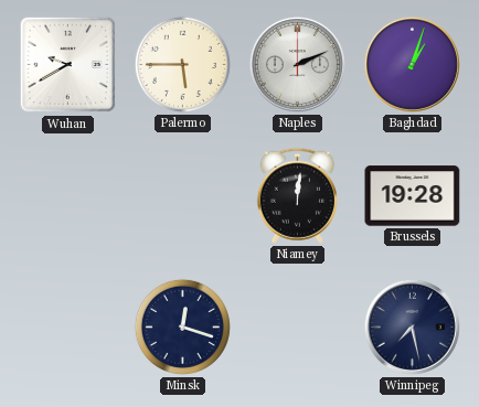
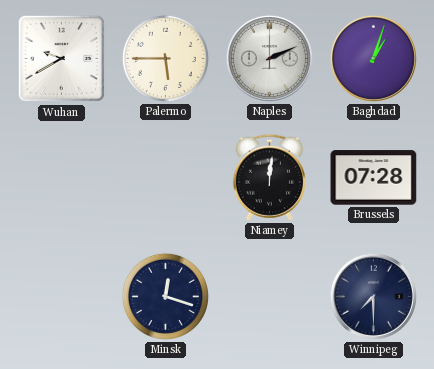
Brussels: 19:28 -> 07:28
Winnipeg: 7:28 -> 7:30
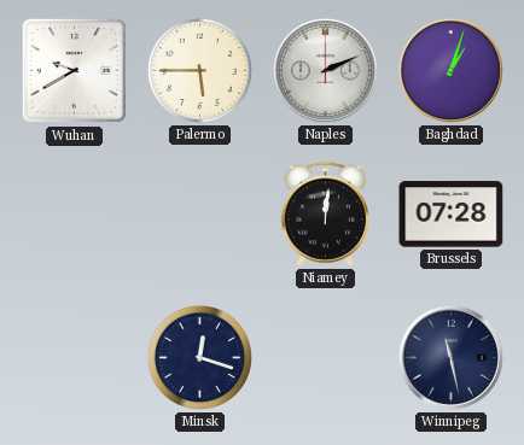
Winnipeg: 7:30 -> 11:28
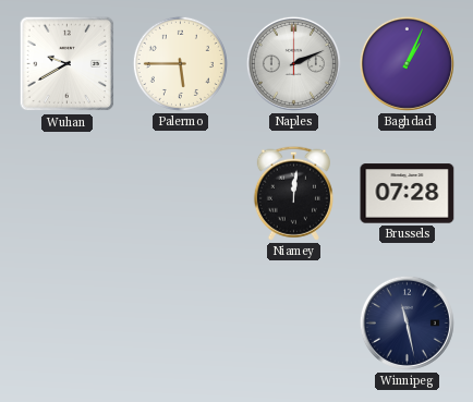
Baghdad: 1:03 -> 1:04
Minsk: 12:18 -> none
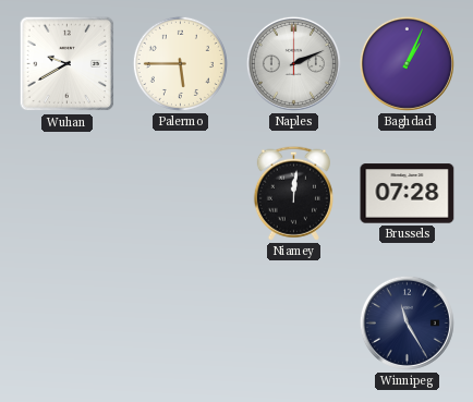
Winnipeg: 11:28 -> 11:25
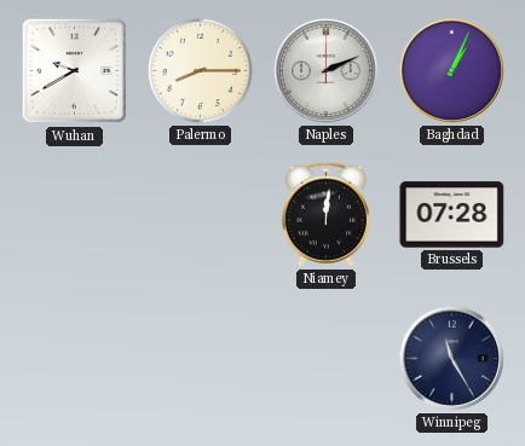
Palermo: 5:45 -> 8:15
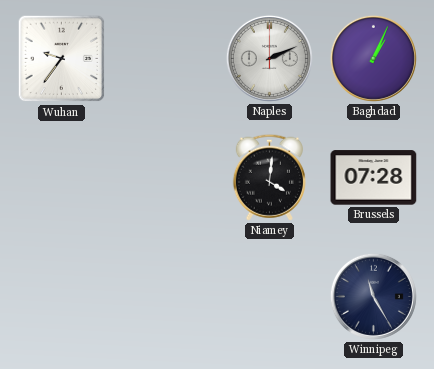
Wuhan: 9:40 -> 9:36
Palermo: 8:15 -> none
Niamey: 12:01 -> 4:01
